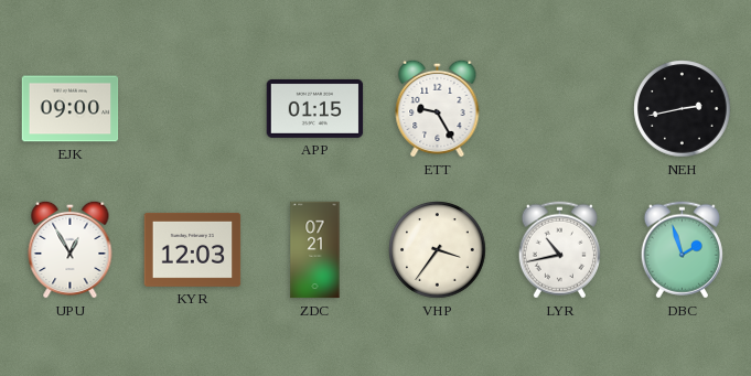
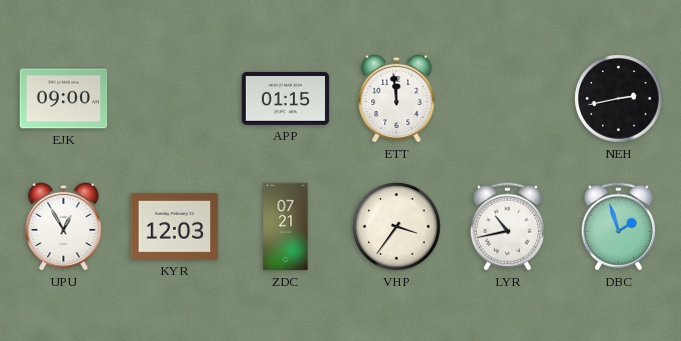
ETT: 9:25 -> 11:59
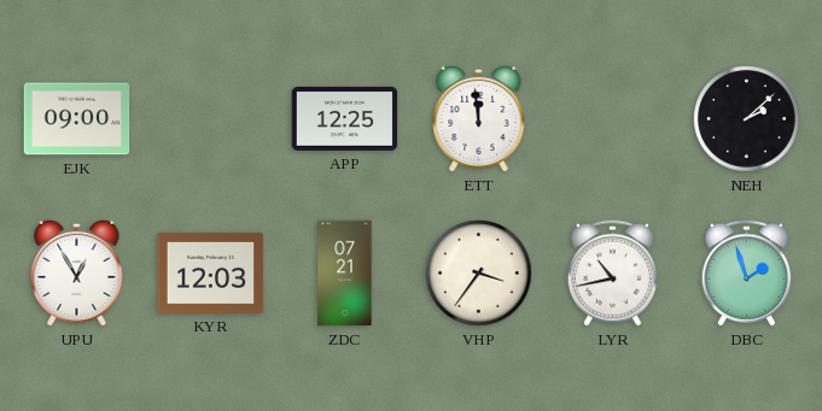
APP: 01:15 -> 12:25
NEH: 2:43 -> 2:08
